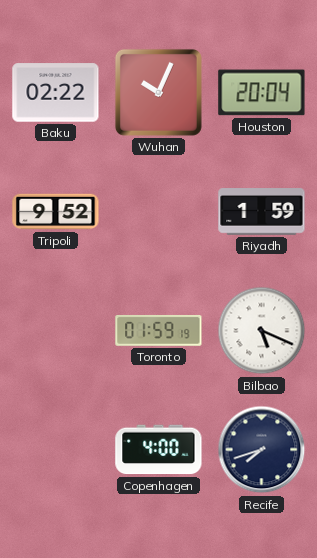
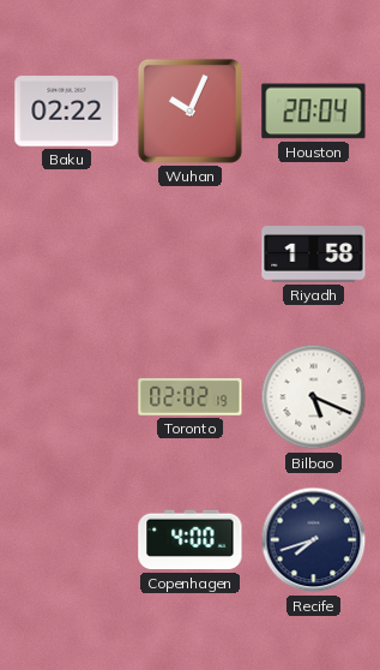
Tripoli: 9:52 -> none
Riyadh: 1:59 -> 1:58
Toronto: 01:59 -> 02:02
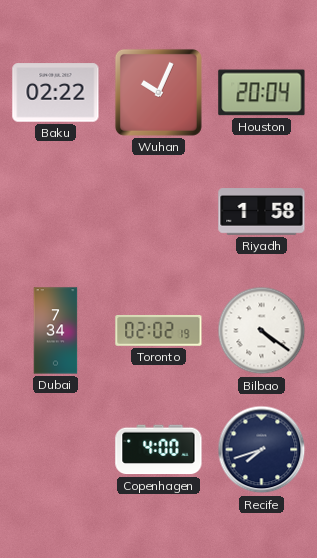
Dubai: none -> 7:34
Bilbao: 5:19 -> 4:21
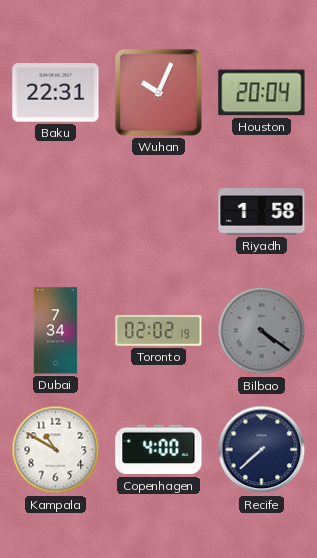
Baku: 02:22 -> 22:31
Bilbao dial: white -> grey
Kampala: none -> 10:50
Recife: 7:42 -> 7:38
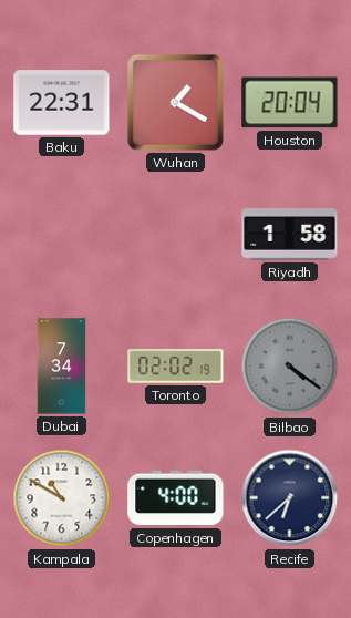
Wuhan: 10:04 -> 1:20
Recife: 7:38 -> 6:38
